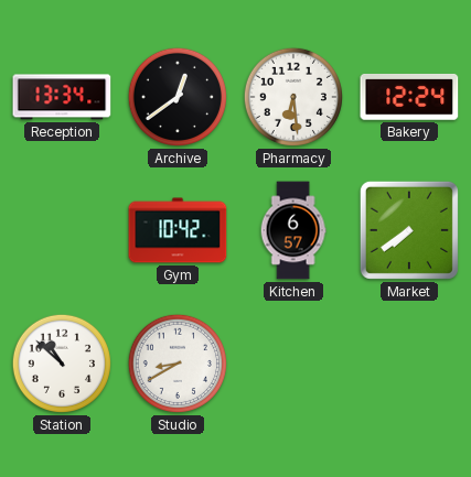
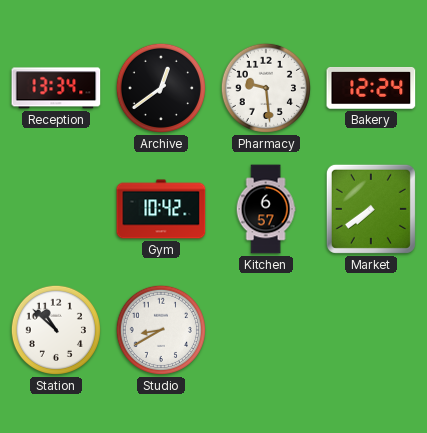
Pharmacy: 6:29 -> 9:29
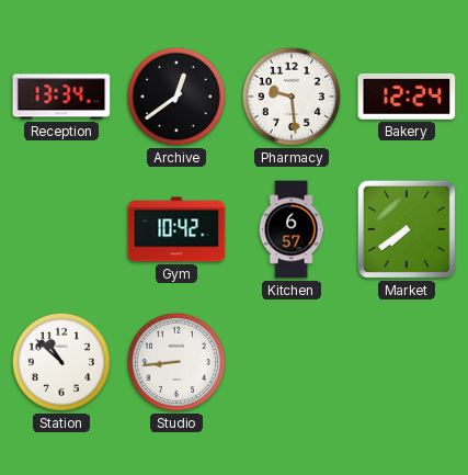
Studio: 8:40 -> 8:44
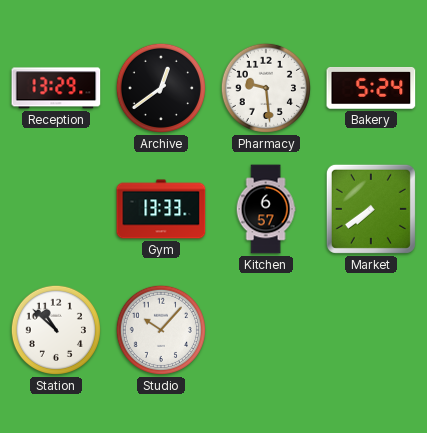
Reception: 13:34 -> 13:29
Bakery: 12:24 -> 5:24
Gym: 10:42 -> 13:33
Studio: 8:44 -> 10:07
